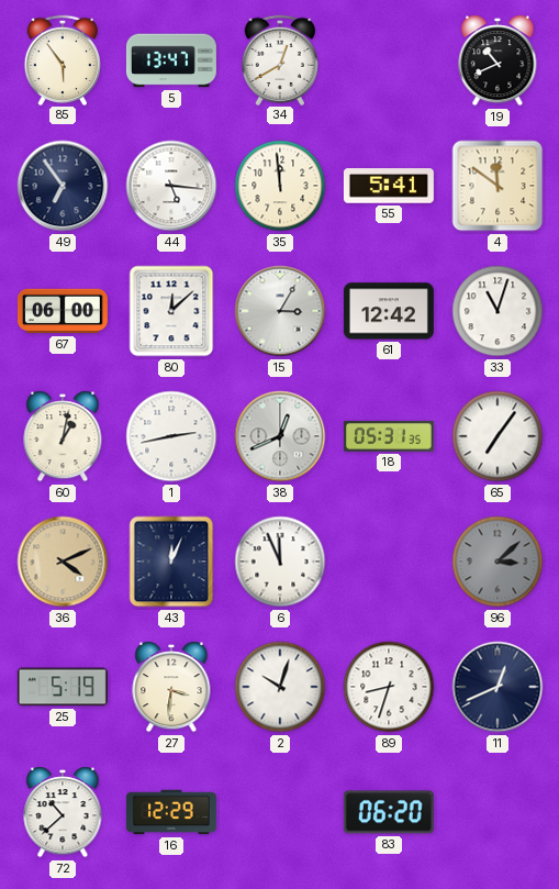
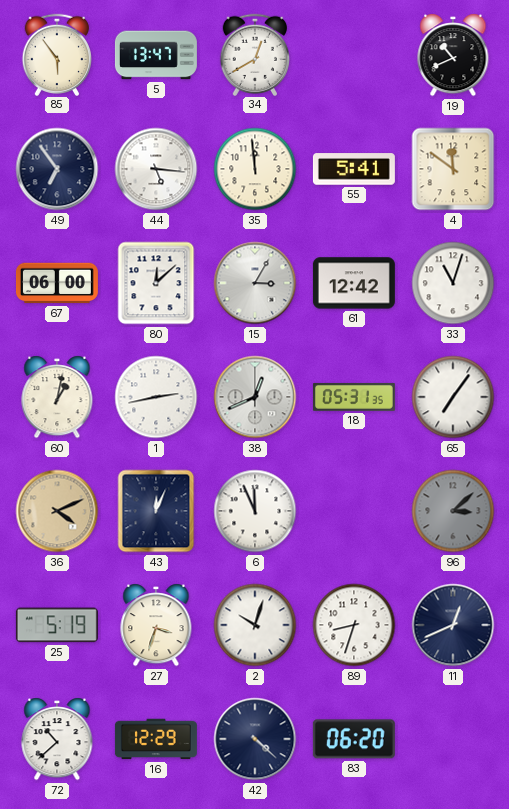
27: 3:31 -> 3:33
42: none -> 4:22
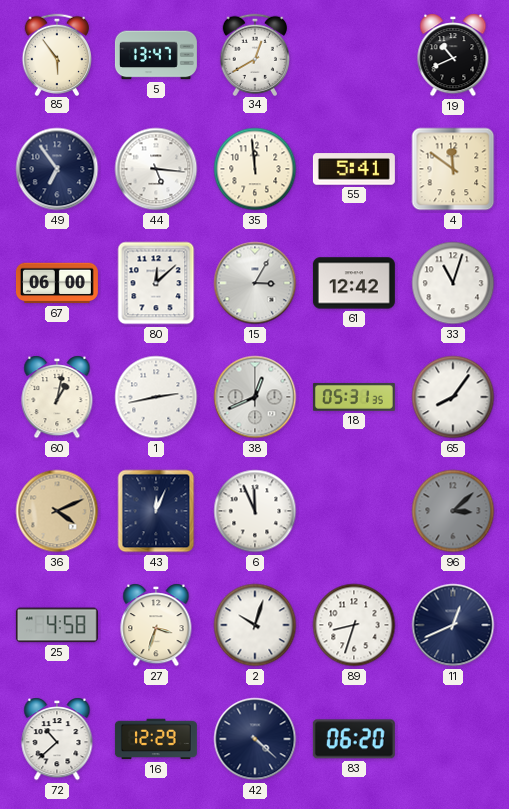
65: 7:06 -> 8:06
25: 5:19 -> 4:58
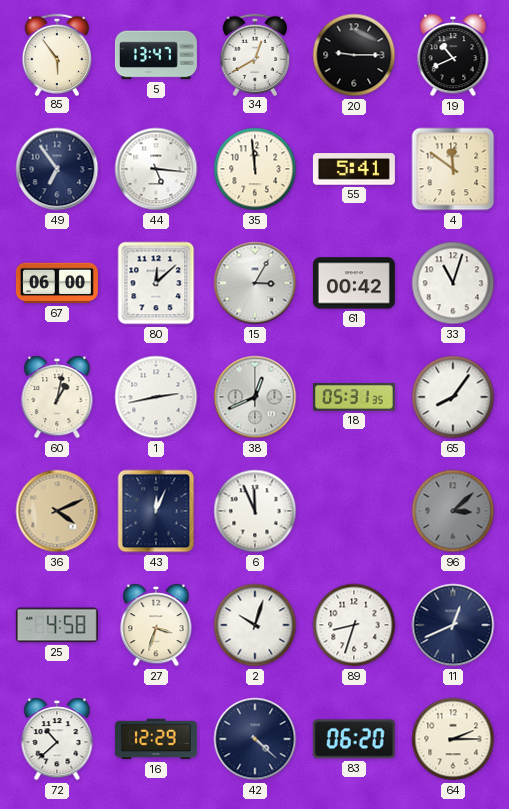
20: none -> 9:15
61: 12:42 -> 00:42
64: none -> 2:15
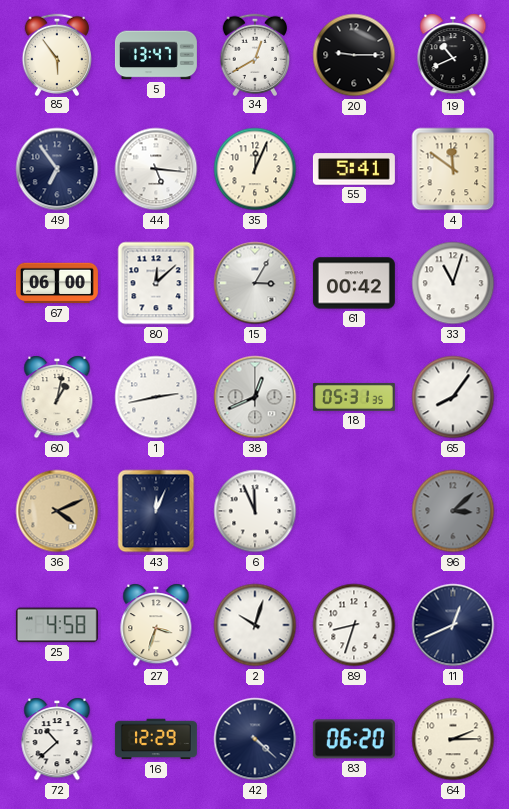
35: 11:59 -> 12:04
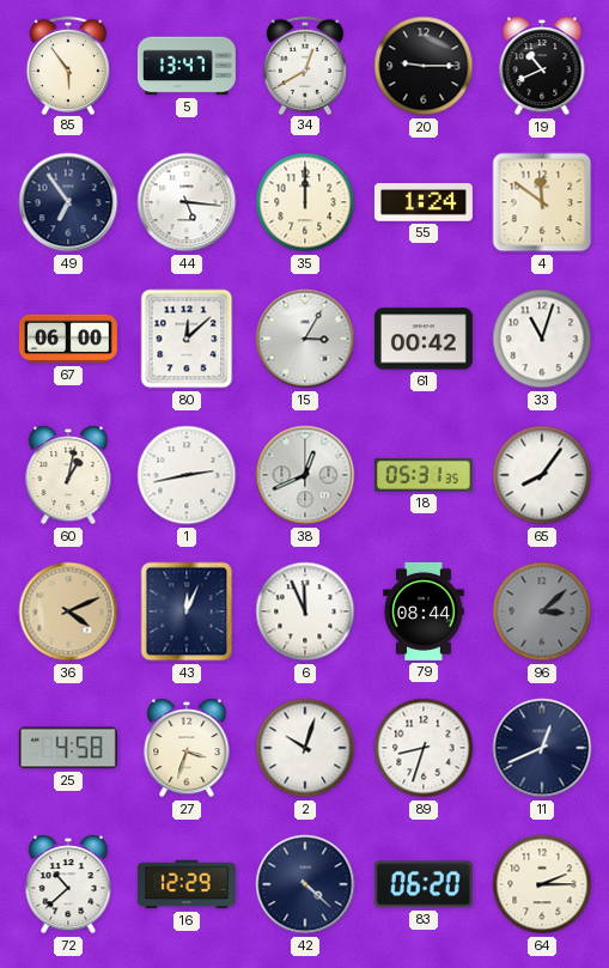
35: 12:04 -> 12:00
55: 5:41 -> 1:24
79: none -> 08:44
